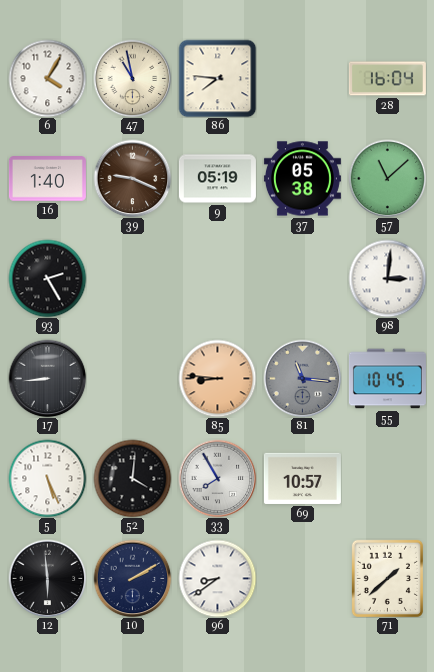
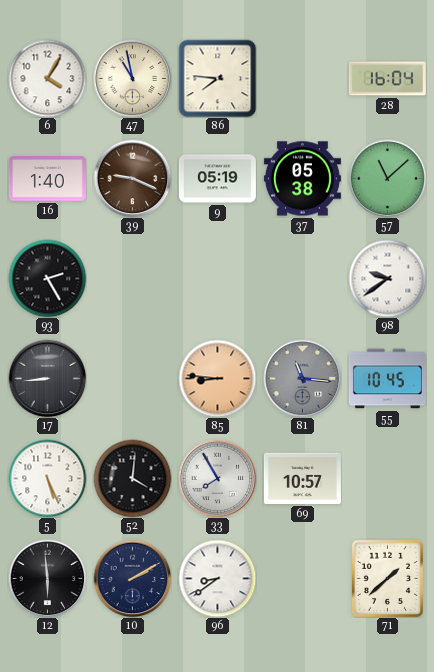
98: 3:01 -> 9:39
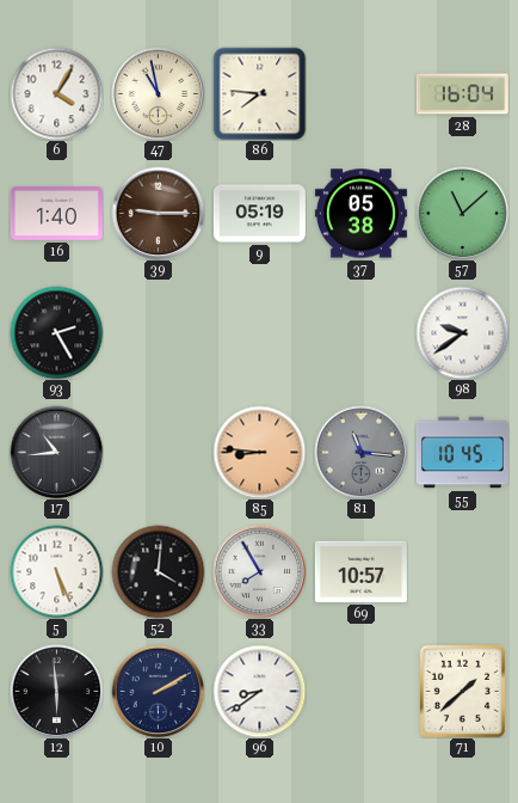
39: 9:19 -> 9:15
17: 8:44 -> 10:44
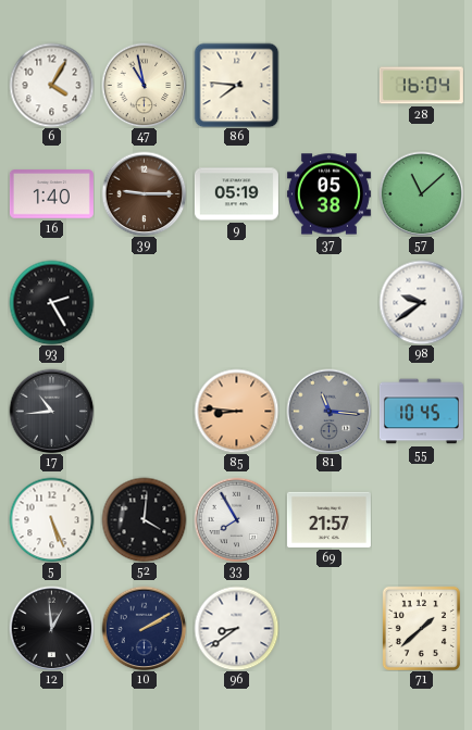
69: 10:57 -> 21:57
12: 5:59 -> 12:59
